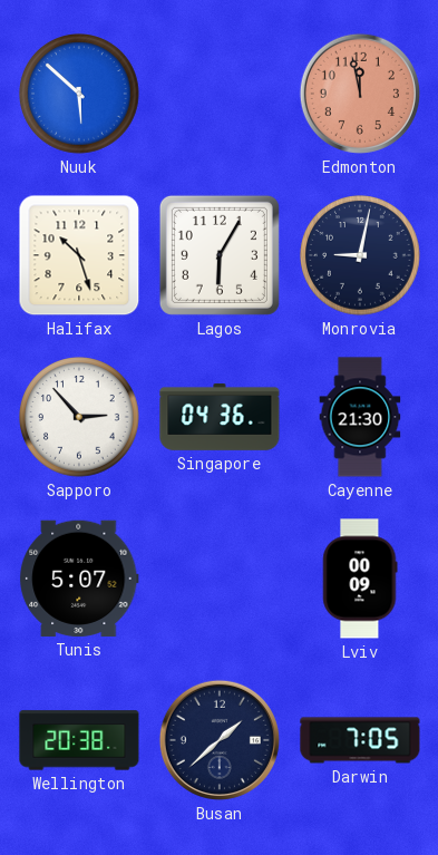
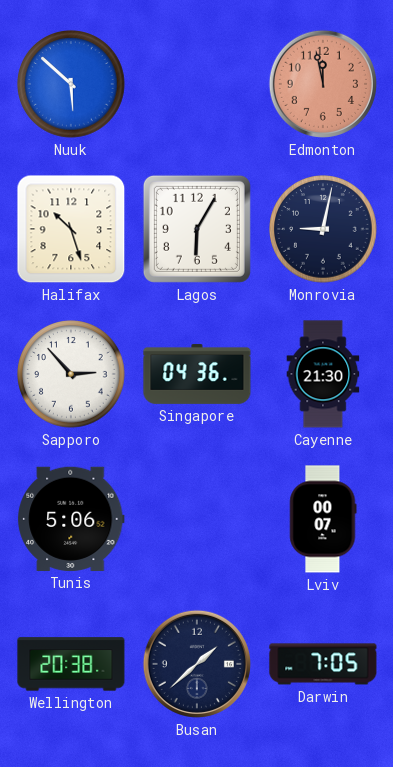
Tunis: 5:07 -> 5:06
Lviv: 00:09 -> 00:07
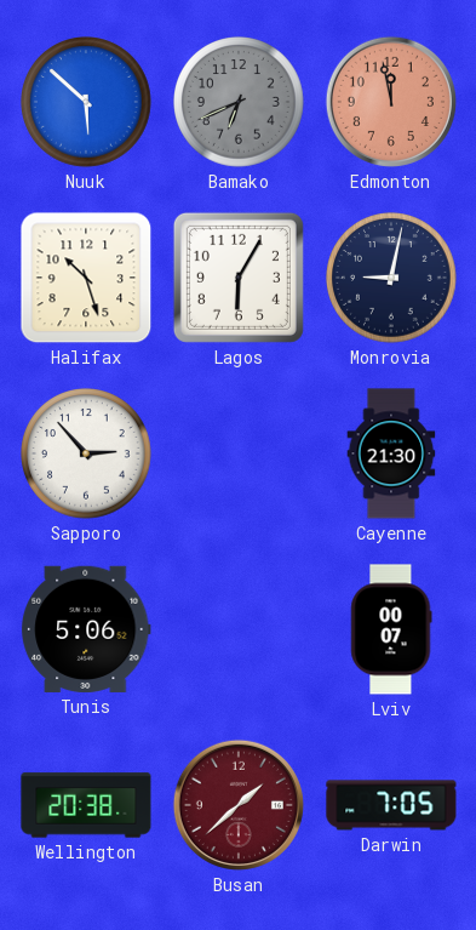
Bamako: none -> 6:41
Singapore: 04:36 -> none
Busan dial: navy -> burgundy
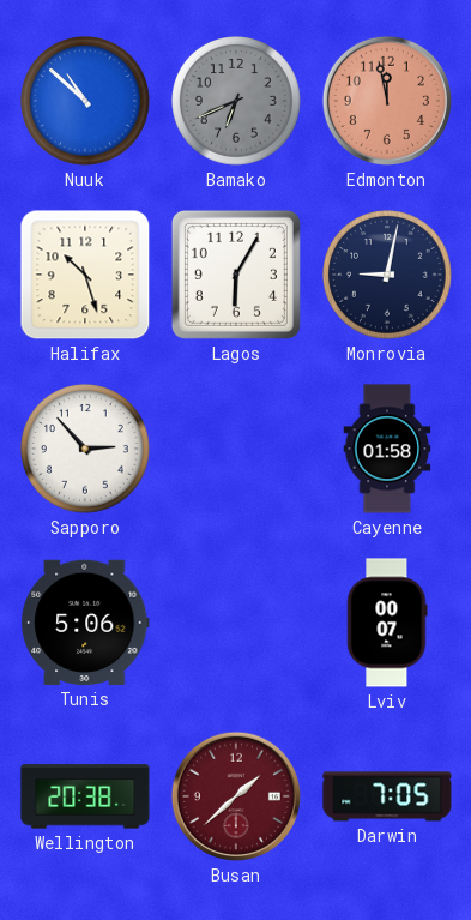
Nuuk: 5:52 -> 10:52
Cayenne: 21:30 -> 01:58
